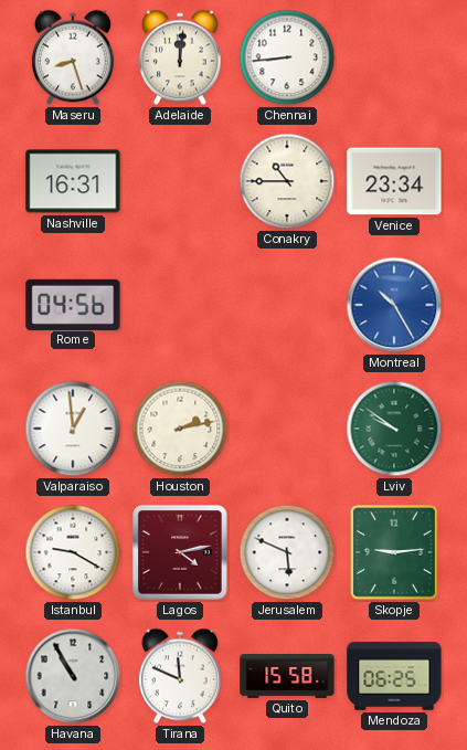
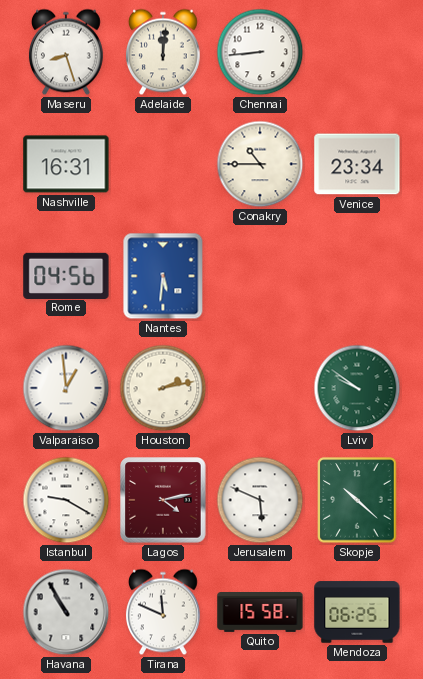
Nantes: none -> 5:31
Montreal: 10:25 -> none
Skopje: 9:14 -> 10:22
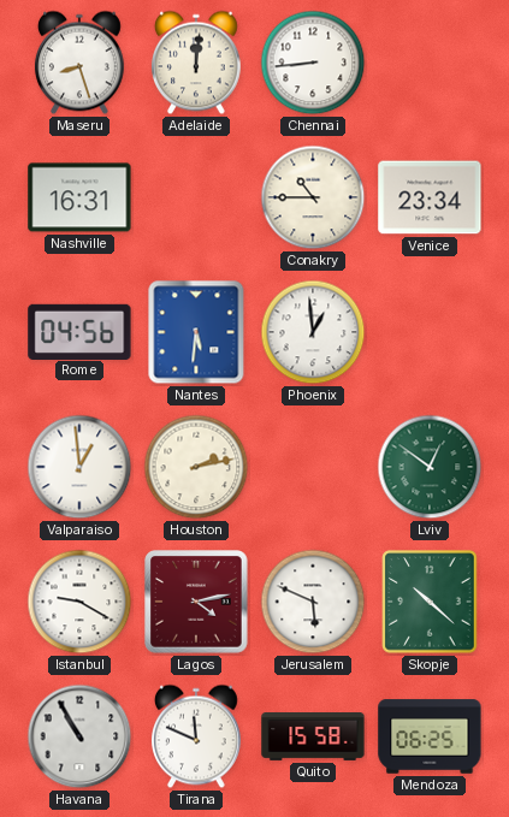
Phoenix: none -> 12:59
Lviv: 9:51 -> 12:51
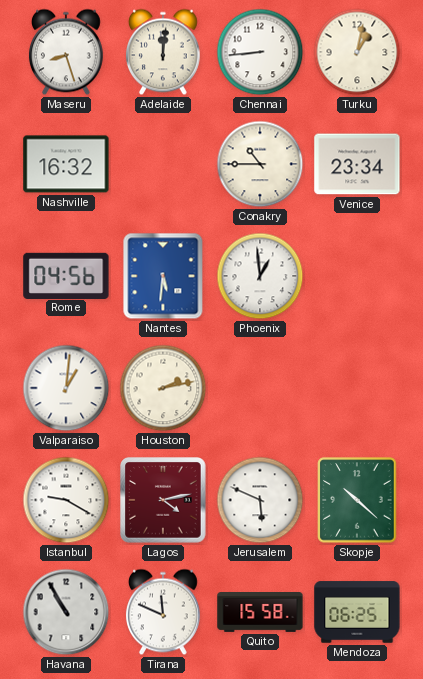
Turku: none -> 1:02
Nashville: 16:31 -> 16:32
Valparaiso: 12:59 -> 1:01
Lviv: 12:51 -> none
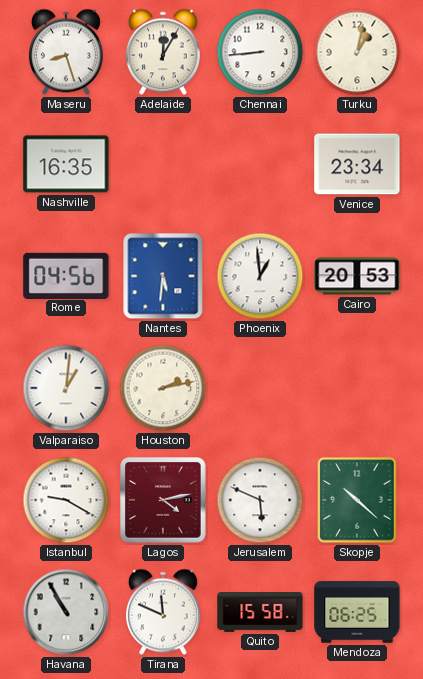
Adelaide: 12:01 -> 12:05
Nashville: 16:32 -> 16:35
Conakry: 10:45 -> none
Cairo: none -> 20:53
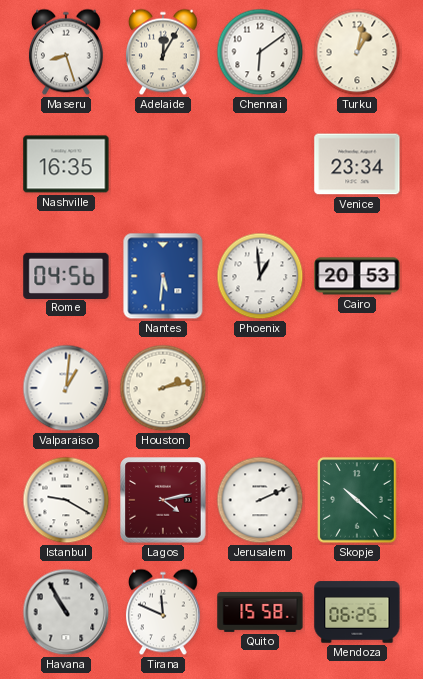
Chennai: 8:44 -> 6:09
Jerusalem: 5:49 -> 2:11
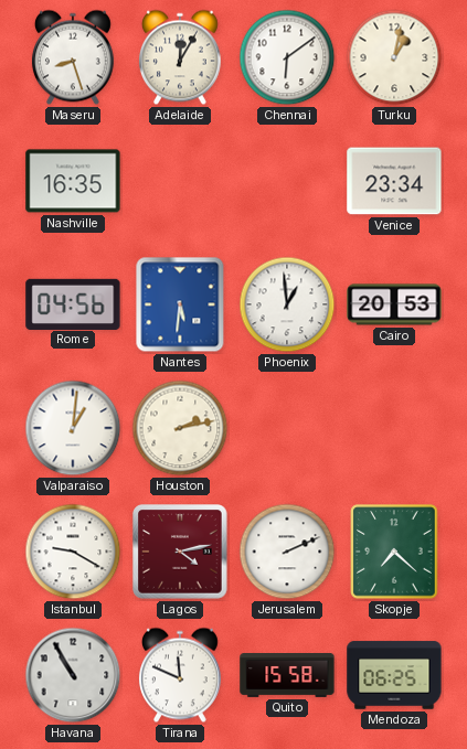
Skopje: 10:22 -> 7:22
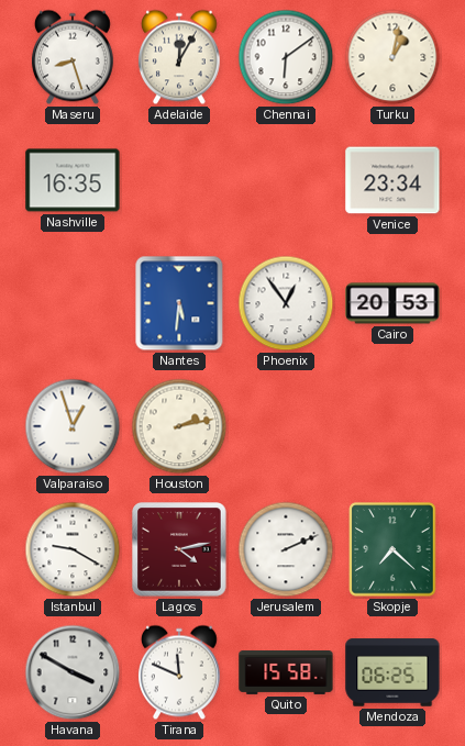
Rome: 04:56 -> none
Phoenix: 12:59 -> 12:54
Valparaiso: 1:01 -> 12:57
Havana: 10:55 -> 3:50
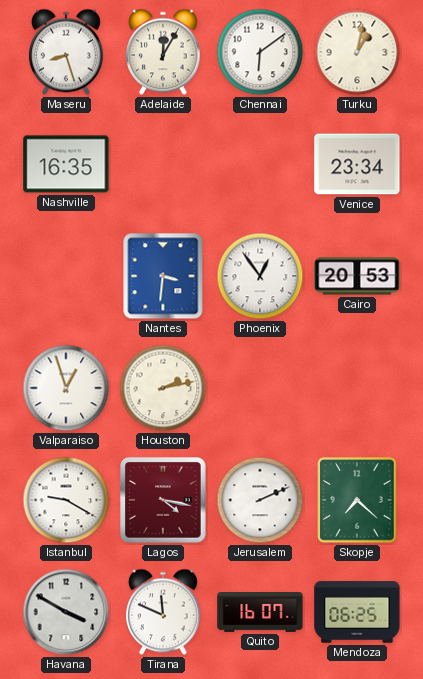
Nantes: 5:31 -> 3:31
Lagos: 4:13 -> 4:17
Quito: 15:58 -> 16:07
